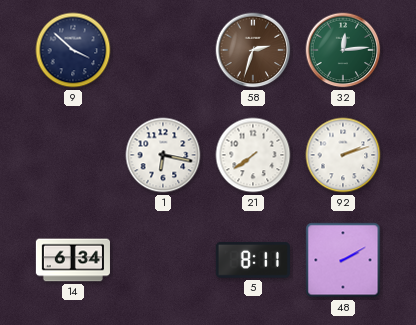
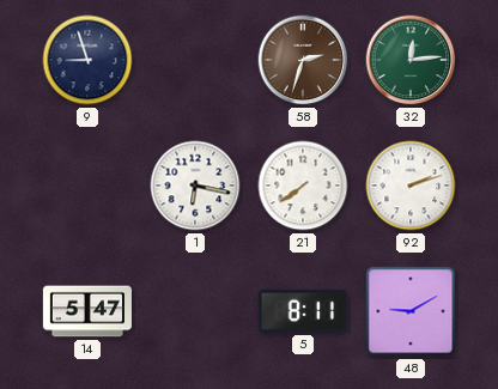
9: 3:52 -> 8:57
14: 6:34 -> 5:47
48: 2:10 -> 9:10
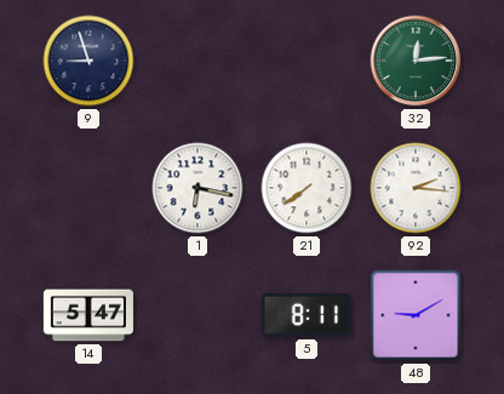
58: 2:33 -> none
92: 2:12 -> 2:16
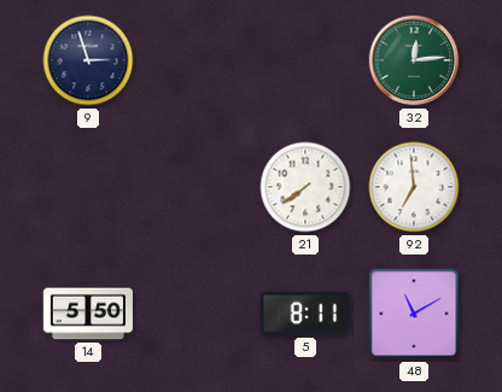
9: 8:57 -> 2:57
1: 6:17 -> none
92: 2:16 -> 6:59
14: 5:47 -> 5:50
48: 9:10 -> 11:10
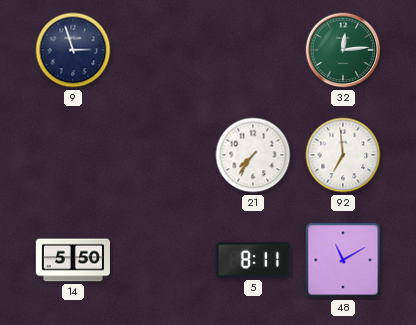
21: 7:39 -> 7:36
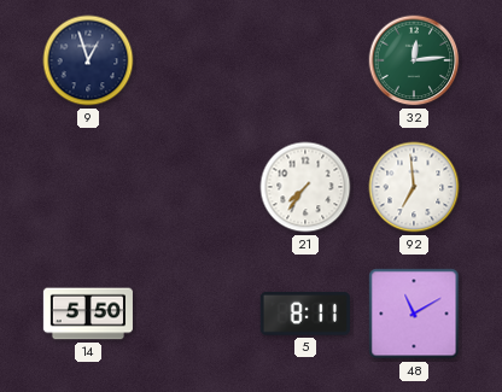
9: 2:57 -> 12:57
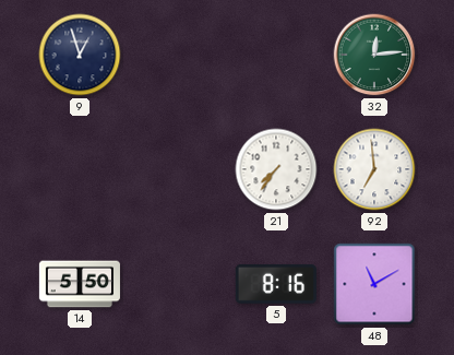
5: 8:11 -> 8:16
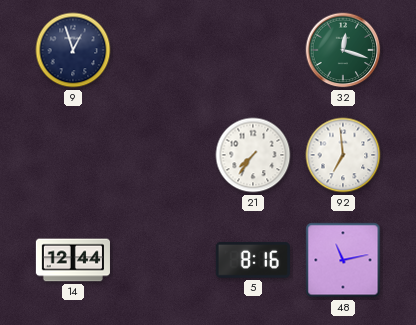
32: 12:14 -> 12:18
14: 5:50 -> 12:44
48: 11:10 -> 11:13
